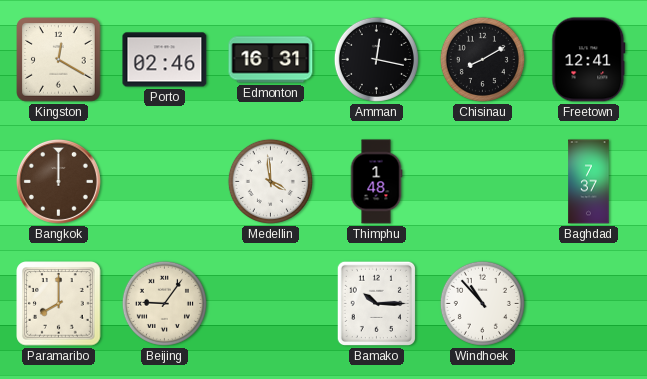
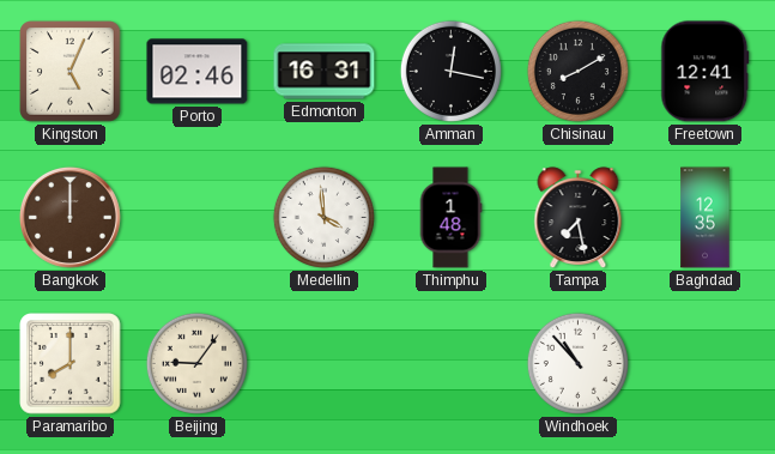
Kingston: 12:20 -> 5:04
Tampa: none -> 7:28
Baghdad: 7:37 -> 12:35
Bamako: 10:15 -> none
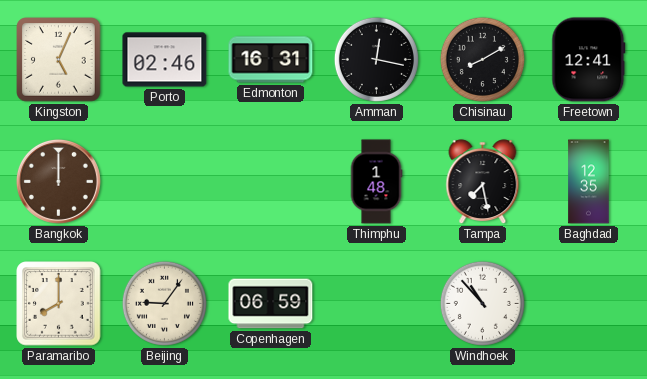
Medellin: 3:59 -> none
Copenhagen: none -> 06:59
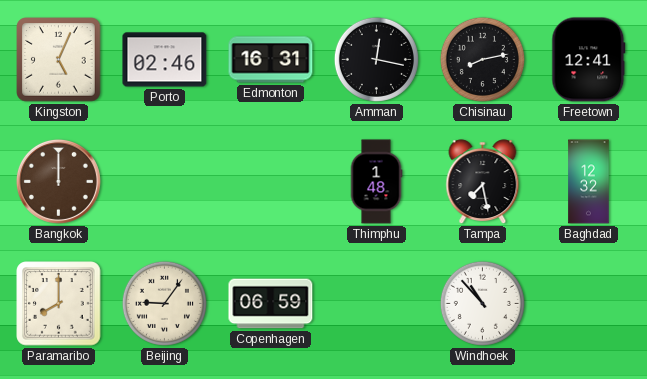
Chisinau: 8:10 -> 8:13
Baghdad: 12:35 -> 12:32
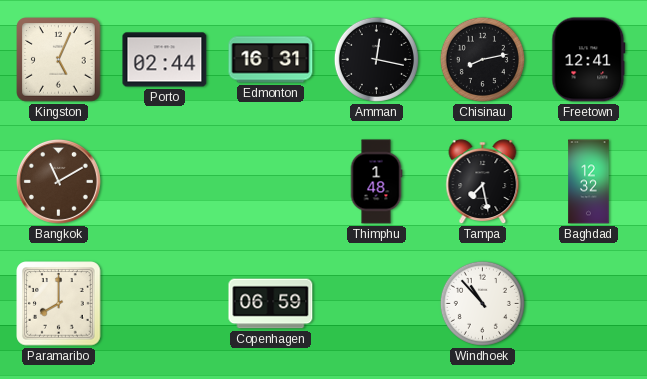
Porto: 02:46 -> 02:44
Bangkok: 12:00 -> 11:10
Beijing: 9:06 -> none
